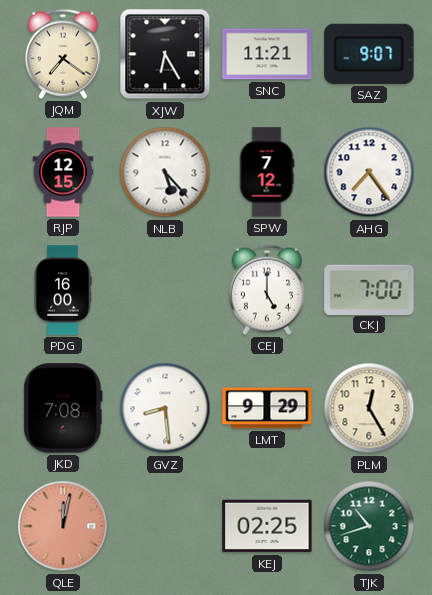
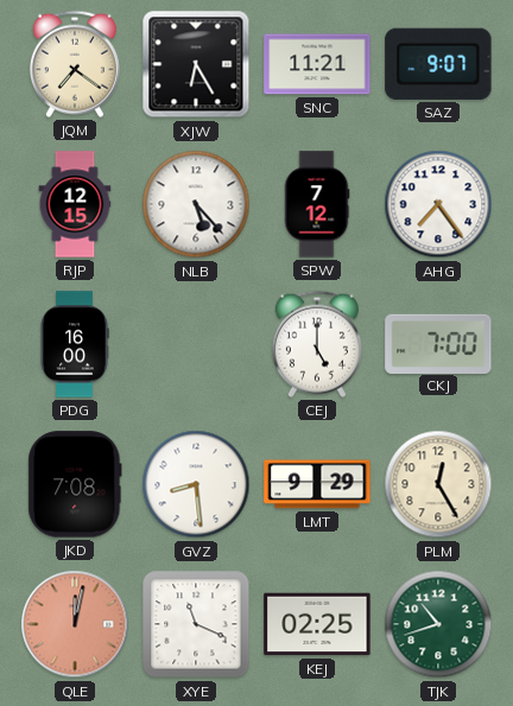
XYE: none -> 11:19
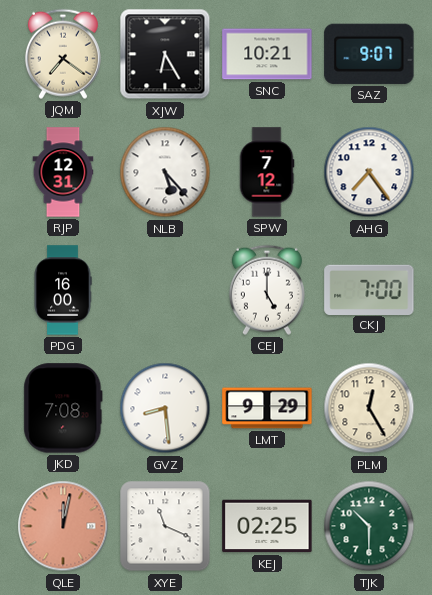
SNC: 11:21 -> 10:21
RJP: 12:15 -> 12:31
TJK: 10:42 -> 10:30
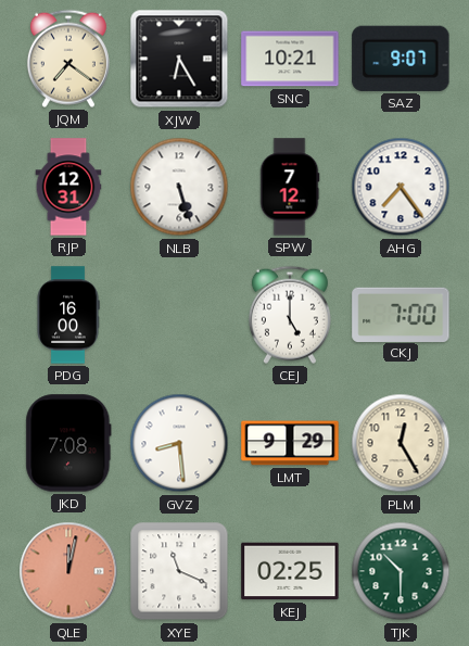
NLB: 5:23 -> 5:27
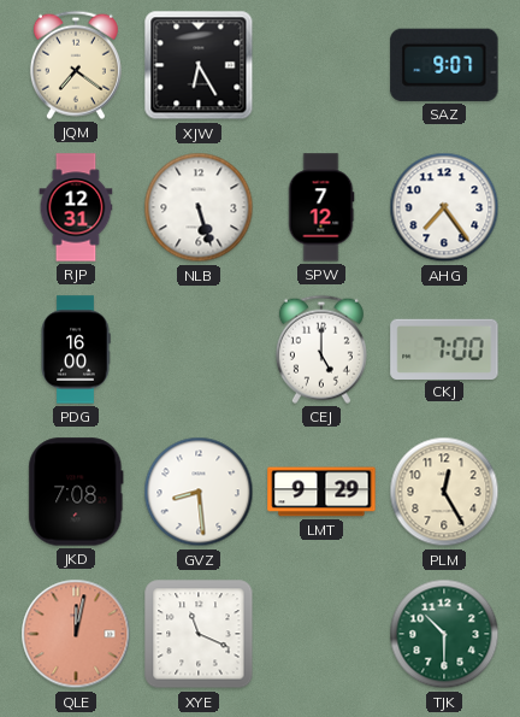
SNC: 10:21 -> none
KEJ: 02:25 -> none
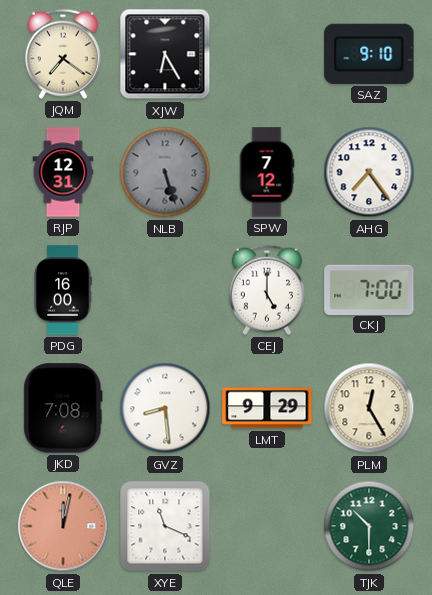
SAZ: 9:07 -> 9:10
NLB dial: white -> grey
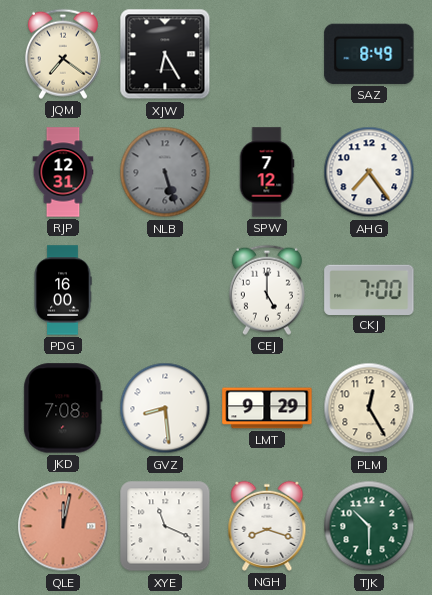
SAZ: 9:10 -> 8:49
NGH: none -> 8:18
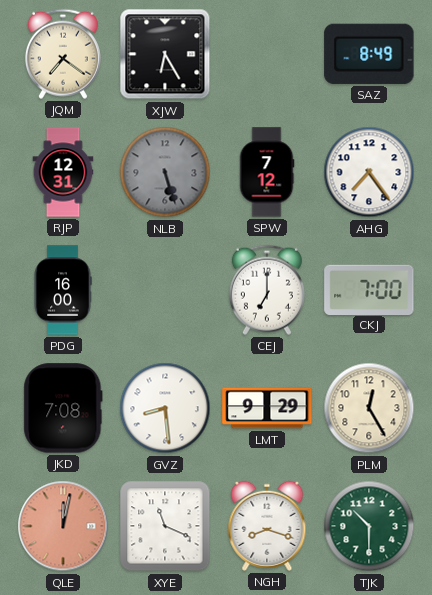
CEJ: 5:00 -> 7:00
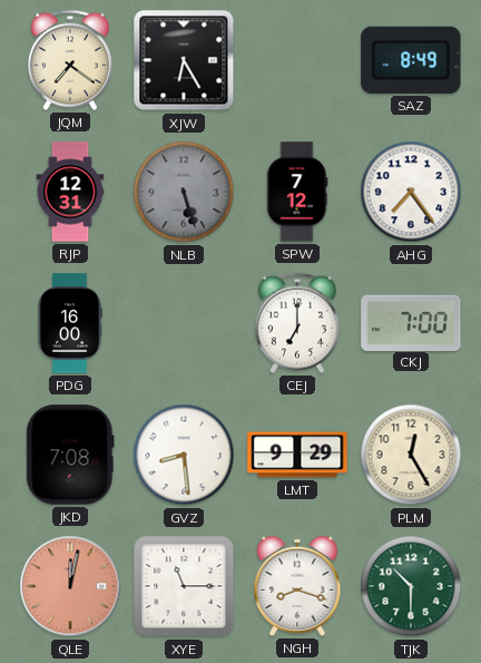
XYE: 11:19 -> 11:15
